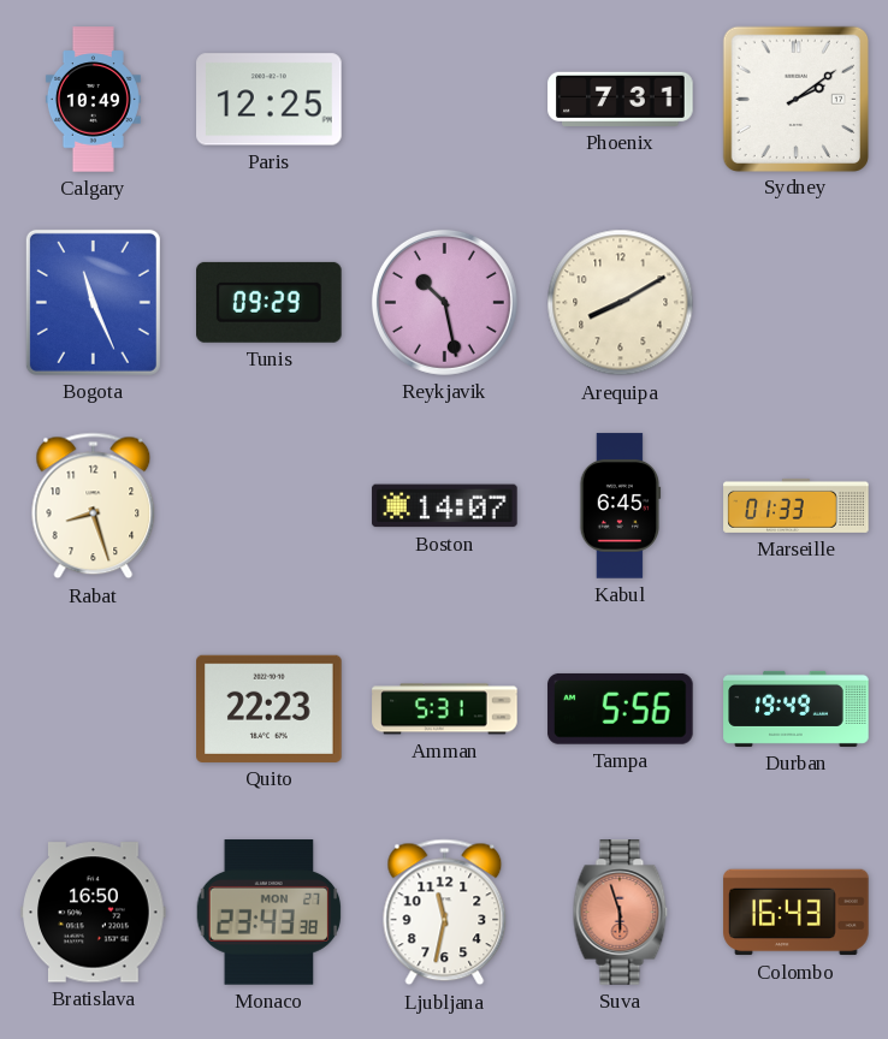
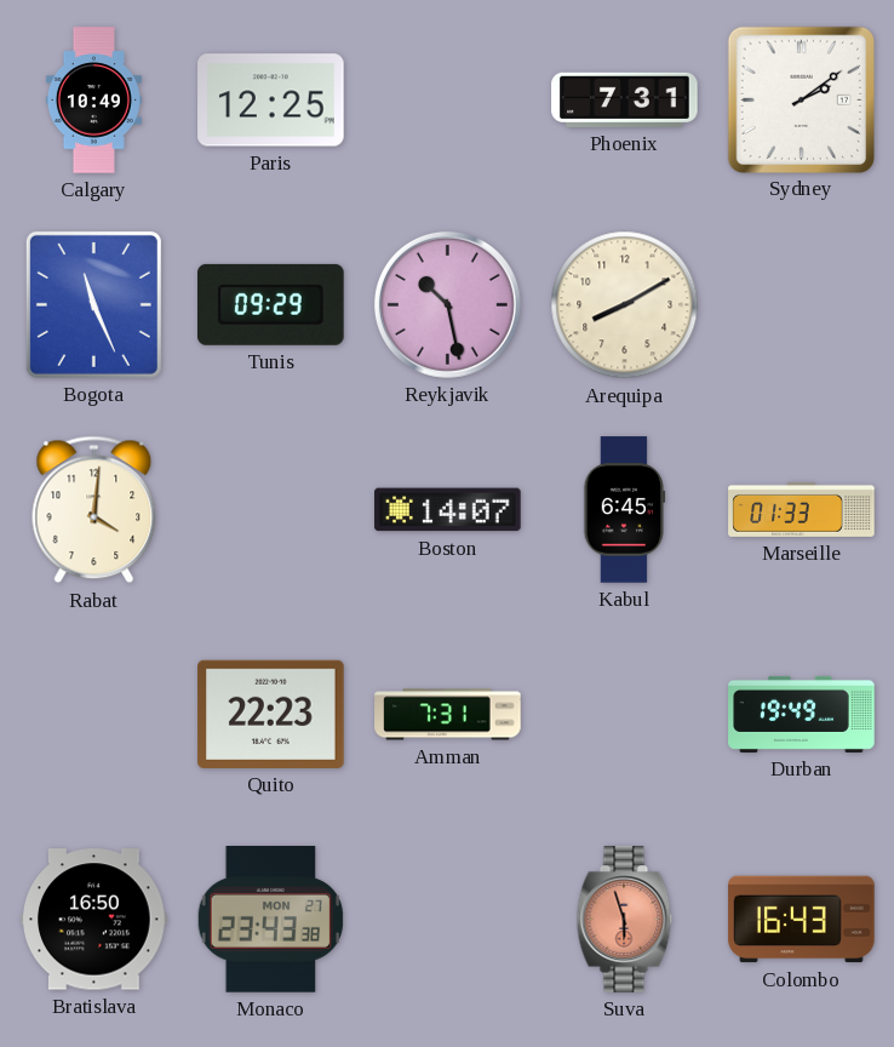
Rabat: 8:27 -> 4:01
Amman: 5:31 -> 7:31
Tampa: 5:56 -> none
Ljubljana: 11:32 -> none
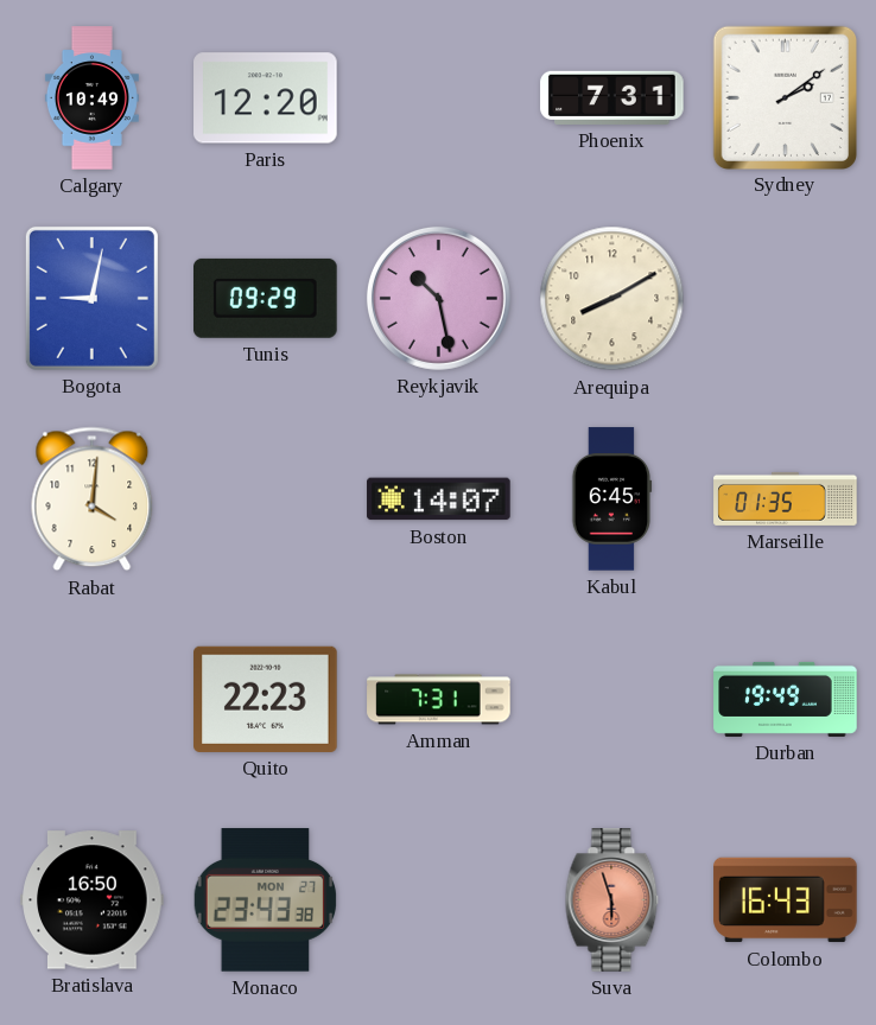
Paris: 12:25 -> 12:20
Bogota: 11:26 -> 9:02
Marseille: 01:33 -> 01:35
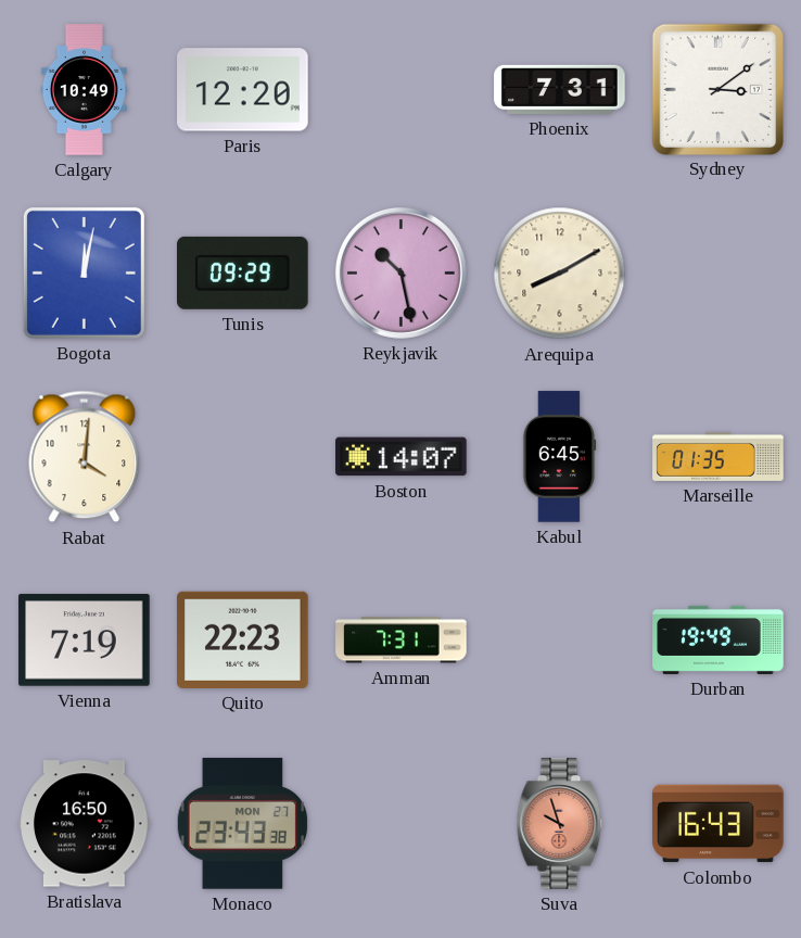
Sydney: 2:09 -> 3:09
Bogota: 9:02 -> 12:02
Vienna: none -> 7:19
Suva: 5:57 -> 9:57
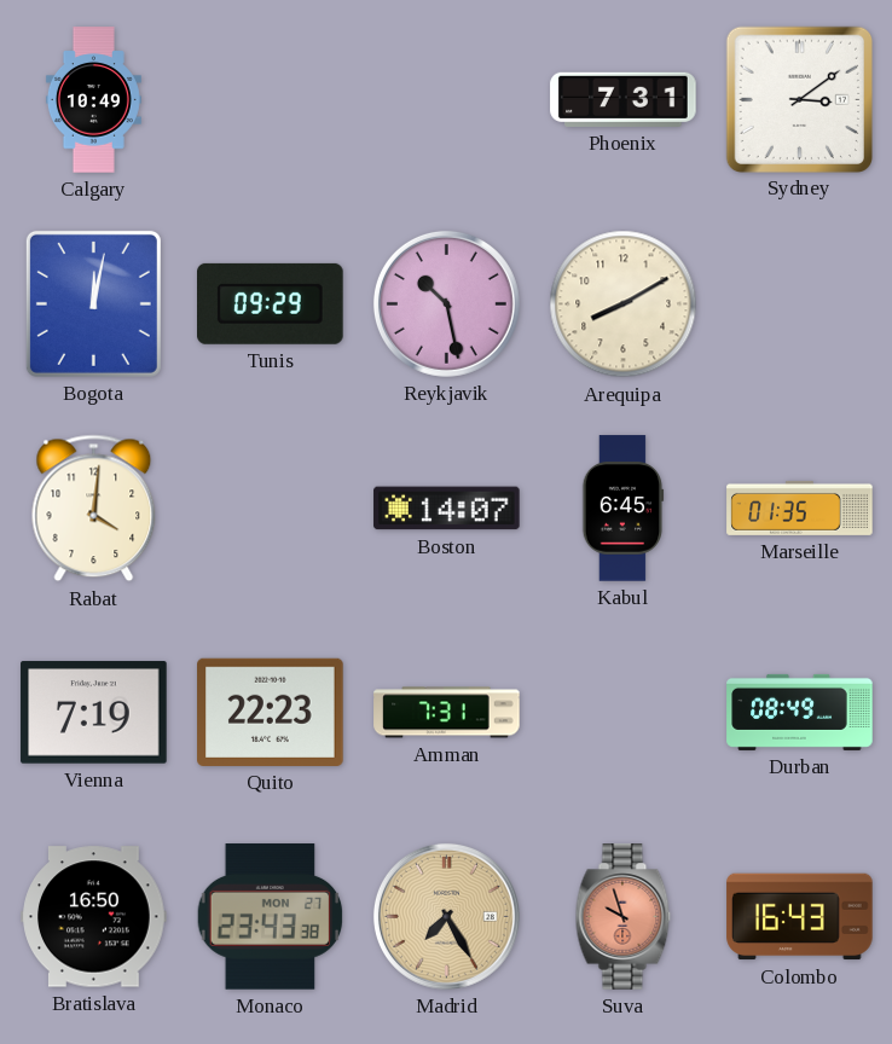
Paris: 12:20 -> none
Durban: 19:49 -> 08:49
Madrid: none -> 7:25
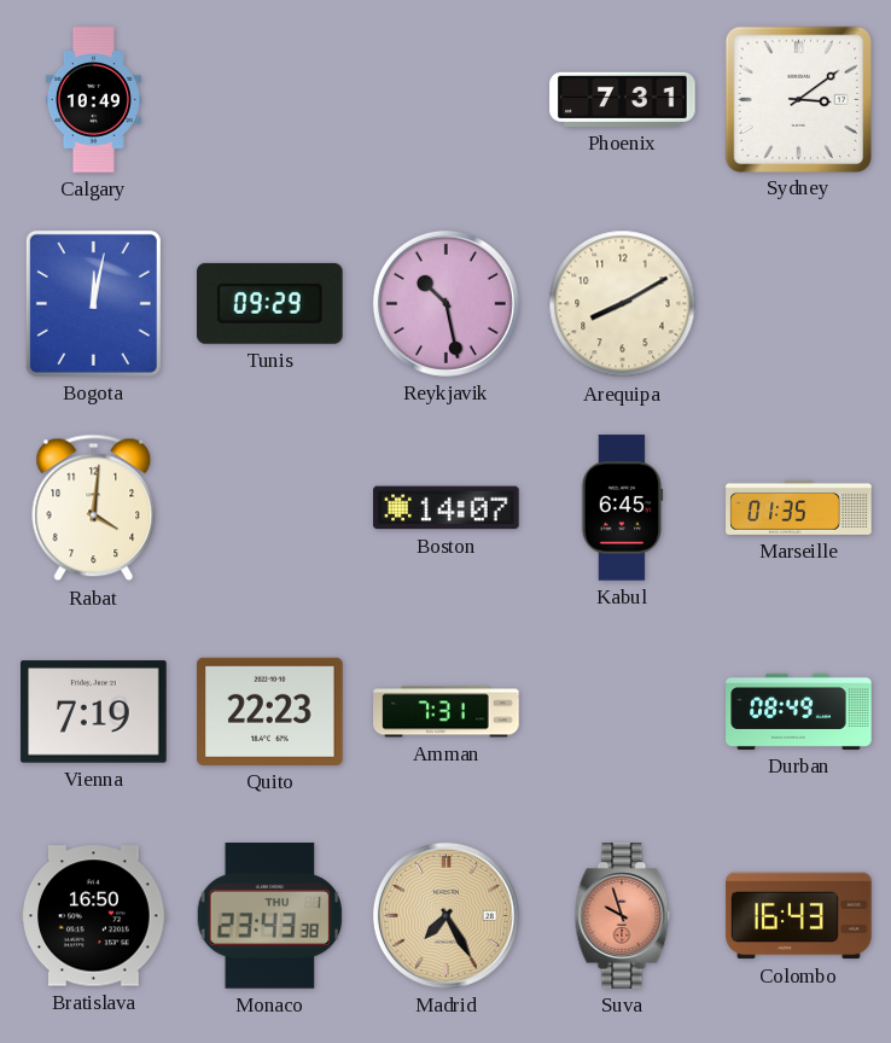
Monaco date: MON 27 -> THU 1
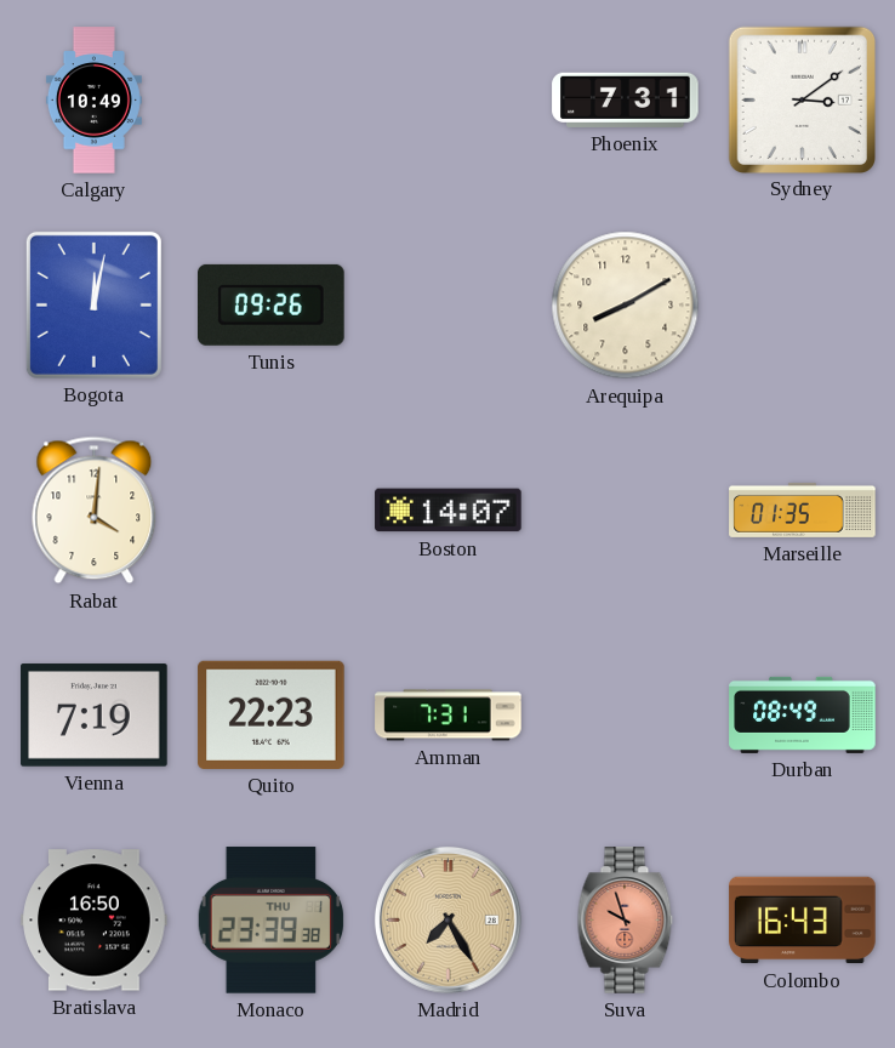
Tunis: 09:29 -> 09:26
Reykjavik: 10:28 -> none
Kabul: 6:45 -> none
Monaco: 23:43 -> 23:39
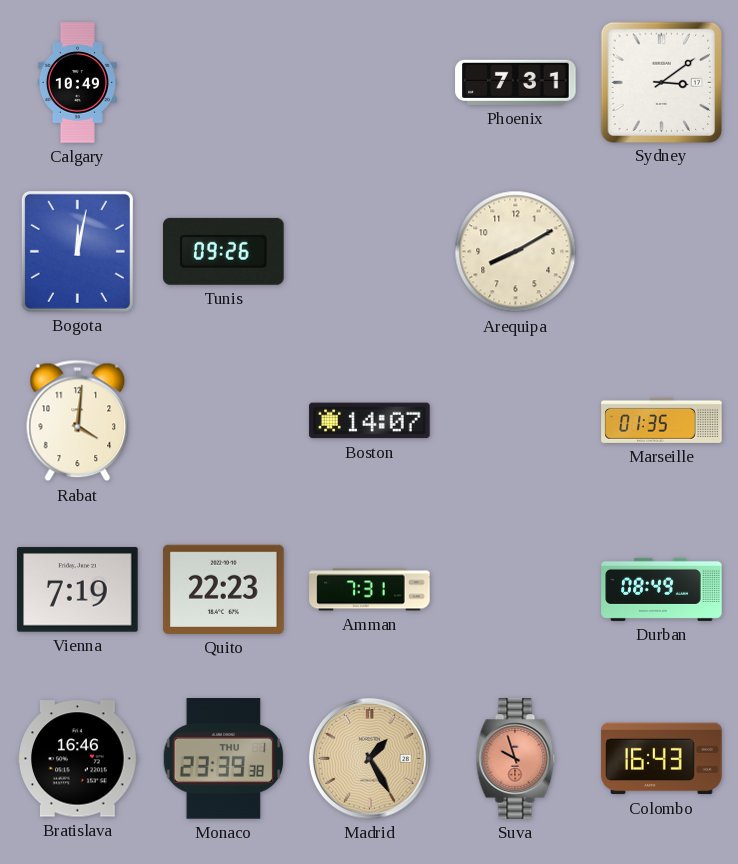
Bratislava: 16:50 -> 16:46
Madrid: 7:25 -> 1:25
